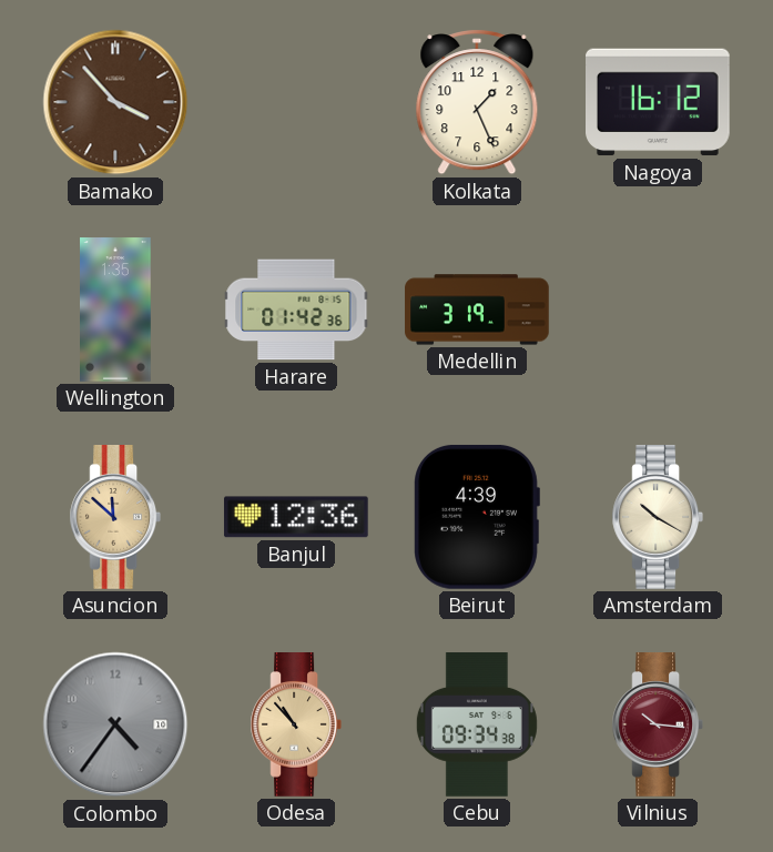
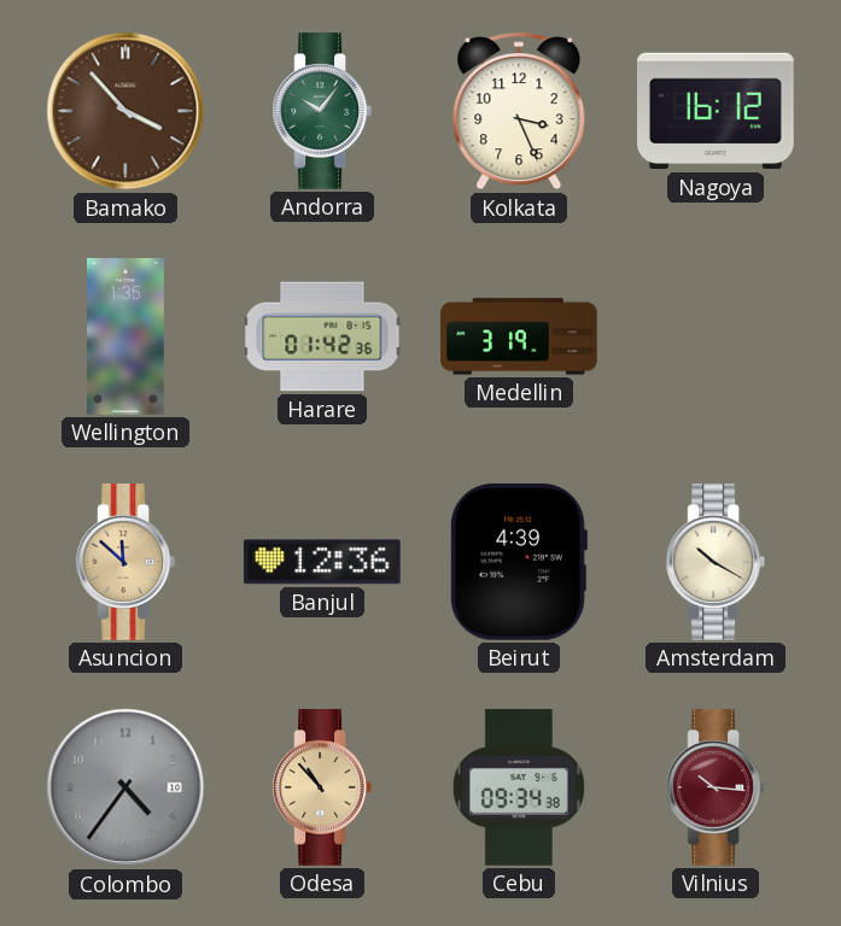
Andorra: none -> 10:06
Kolkata: 1:26 -> 3:26
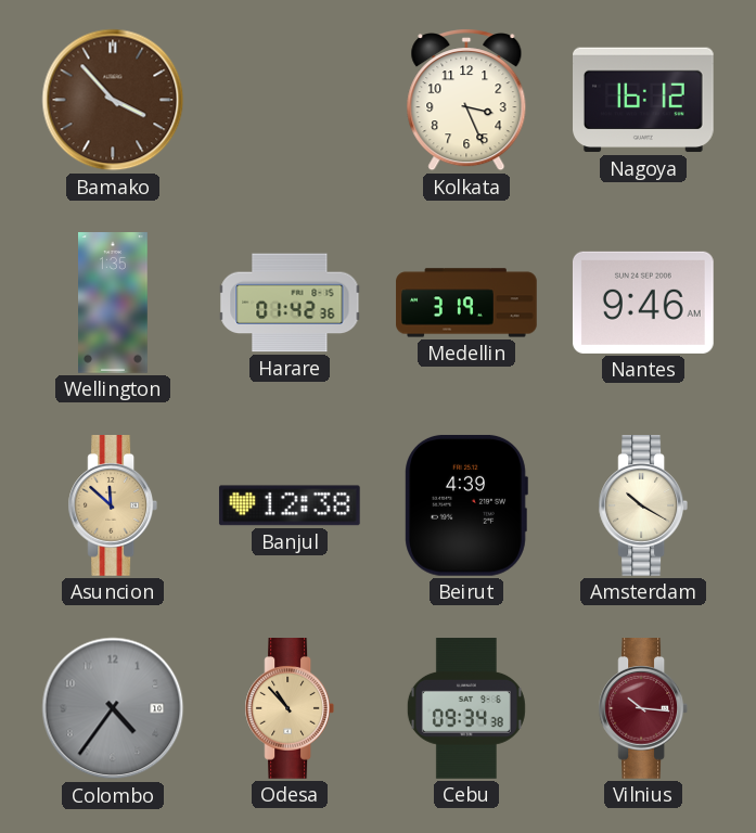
Andorra: 10:06 -> none
Nantes: none -> 9:46
Banjul: 12:36 -> 12:38
